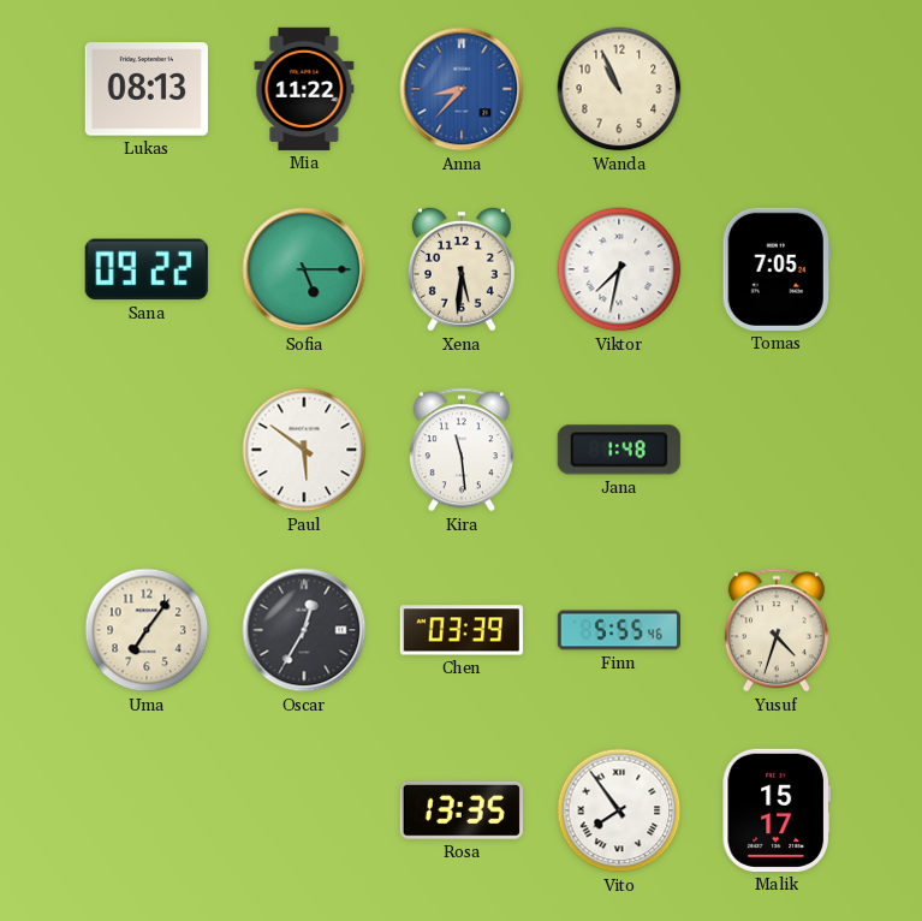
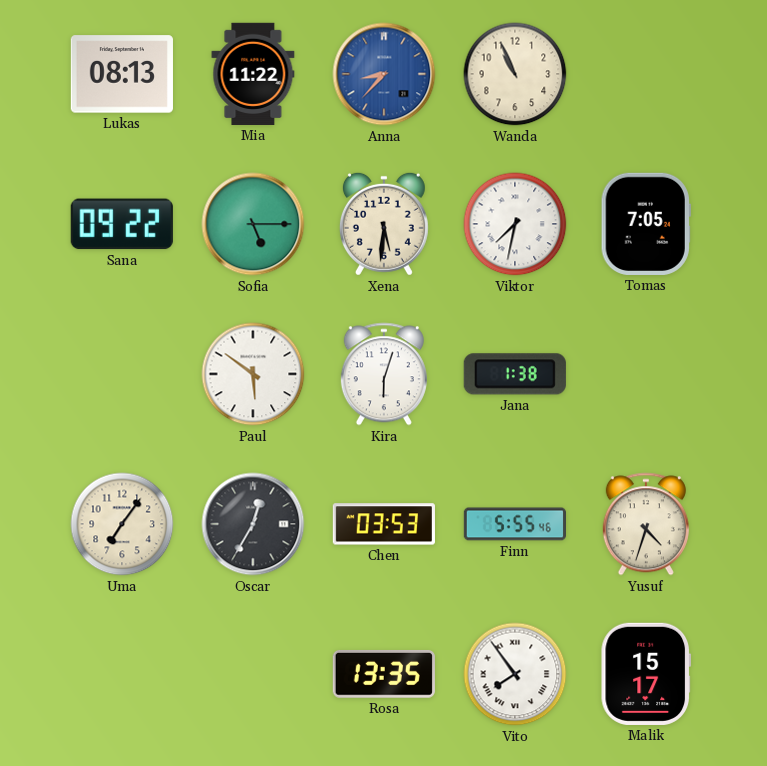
Kira: 11:29 -> 6:03
Jana: 1:48 -> 1:38
Chen: 03:39 -> 03:53
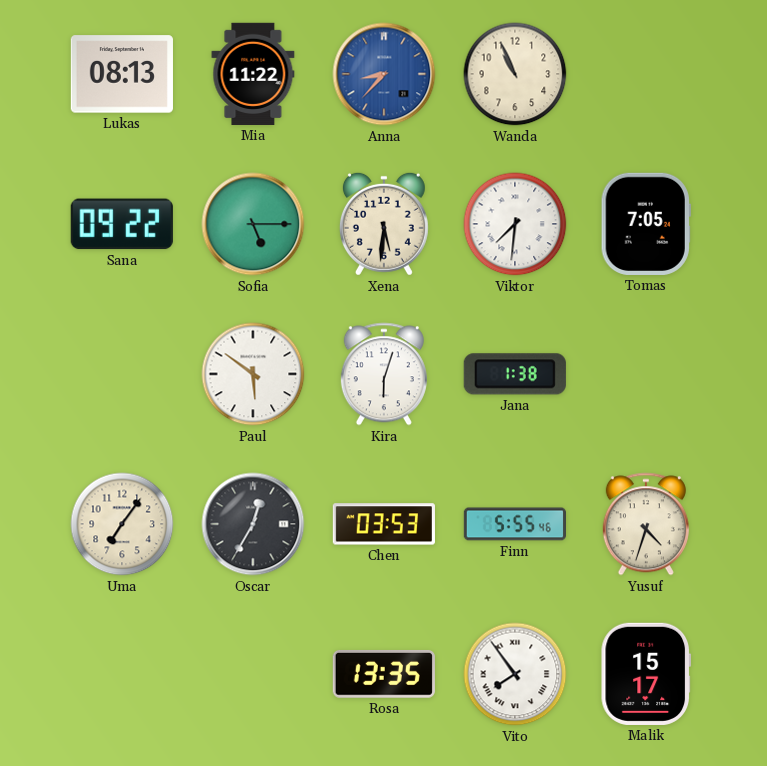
Viktor: 7:32 -> 7:31
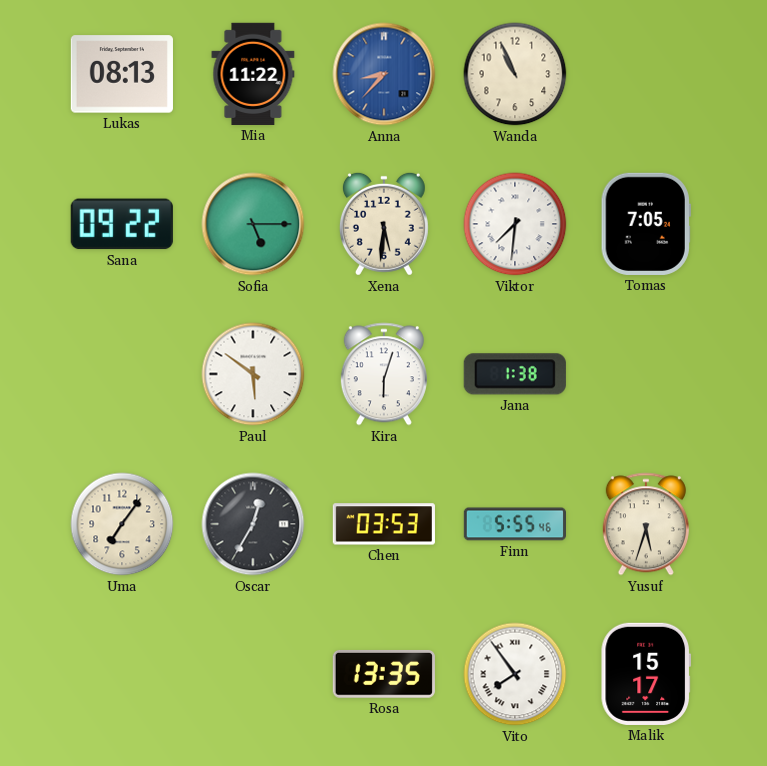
Yusuf: 4:33 -> 5:33
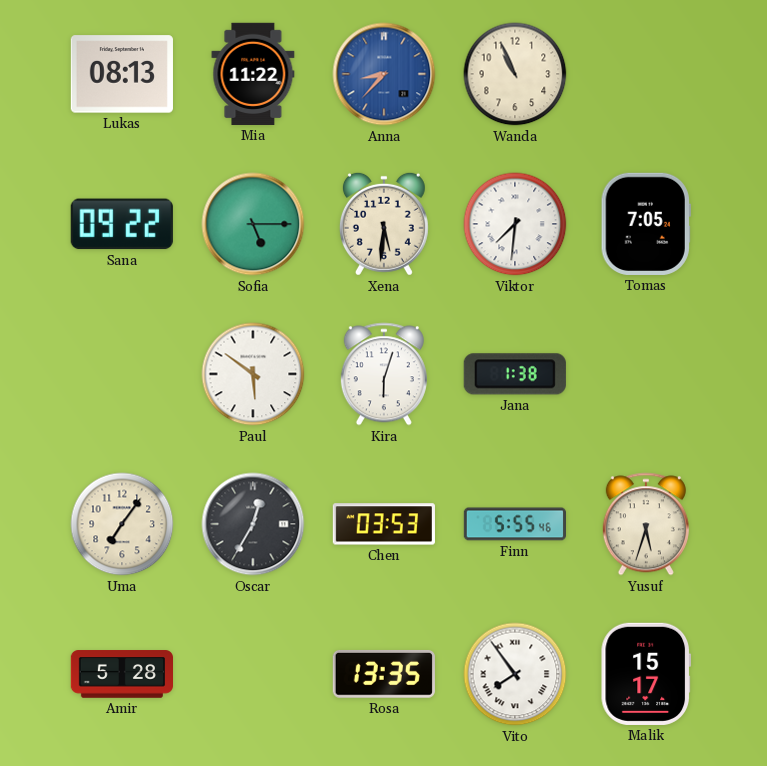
Amir: none -> 5:28
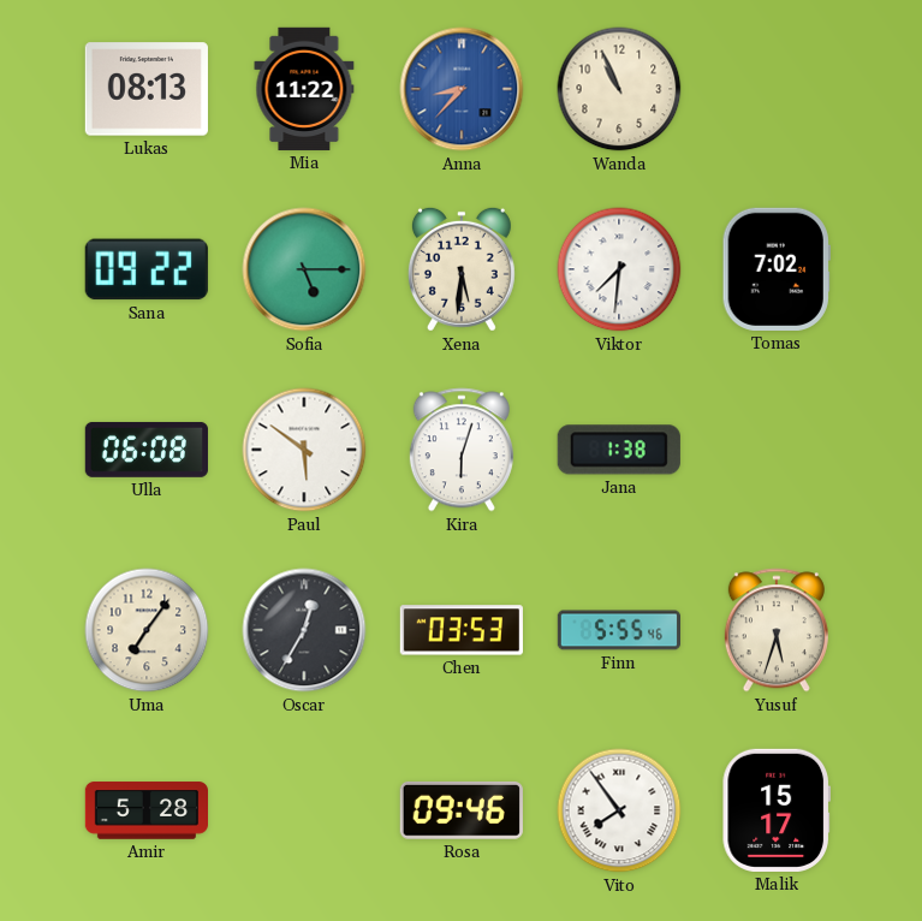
Tomas: 7:05 -> 7:02
Ulla: none -> 06:08
Rosa: 13:35 -> 09:46
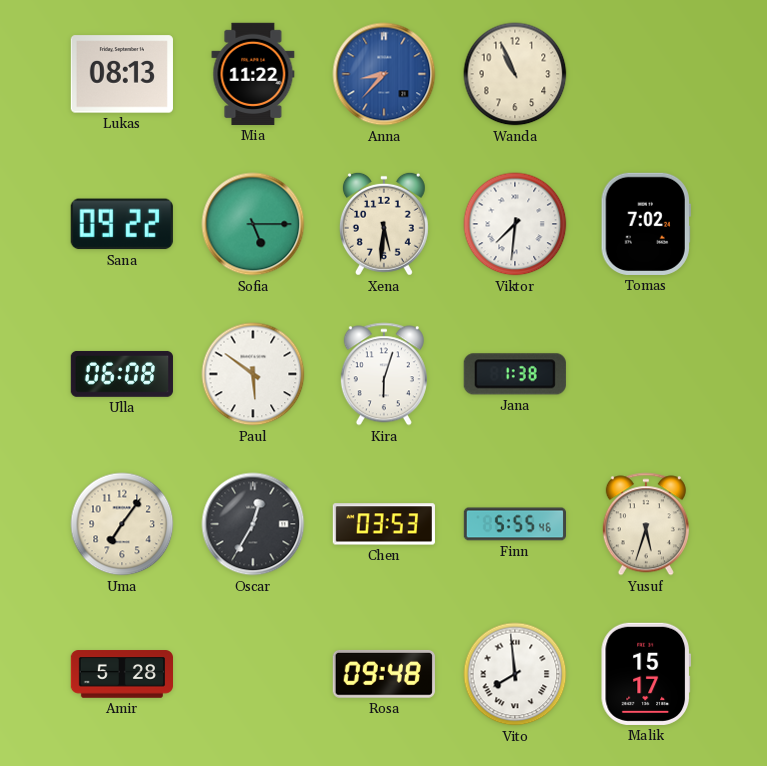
Rosa: 09:46 -> 09:48
Vito: 7:54 -> 7:59
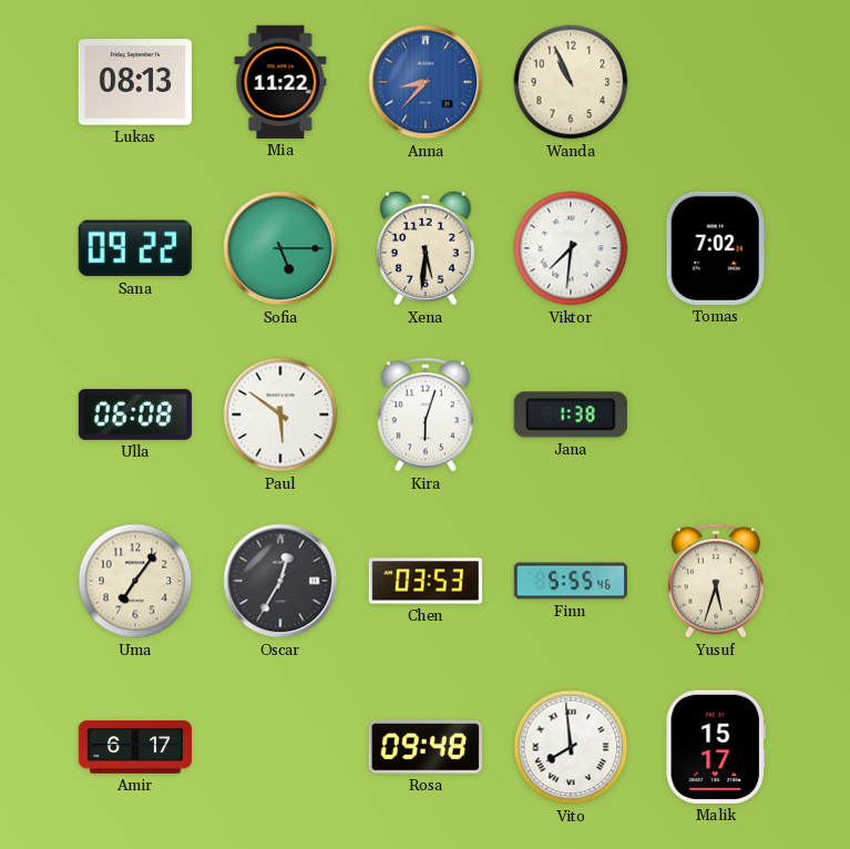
Amir: 5:28 -> 6:17
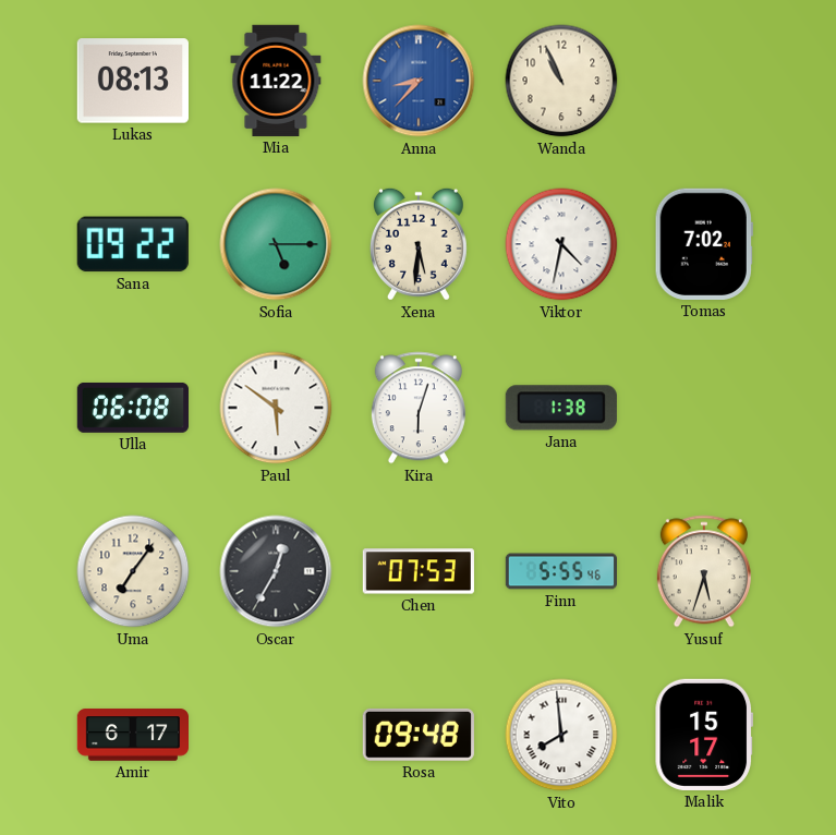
Viktor: 7:31 -> 4:32
Chen: 03:53 -> 07:53
